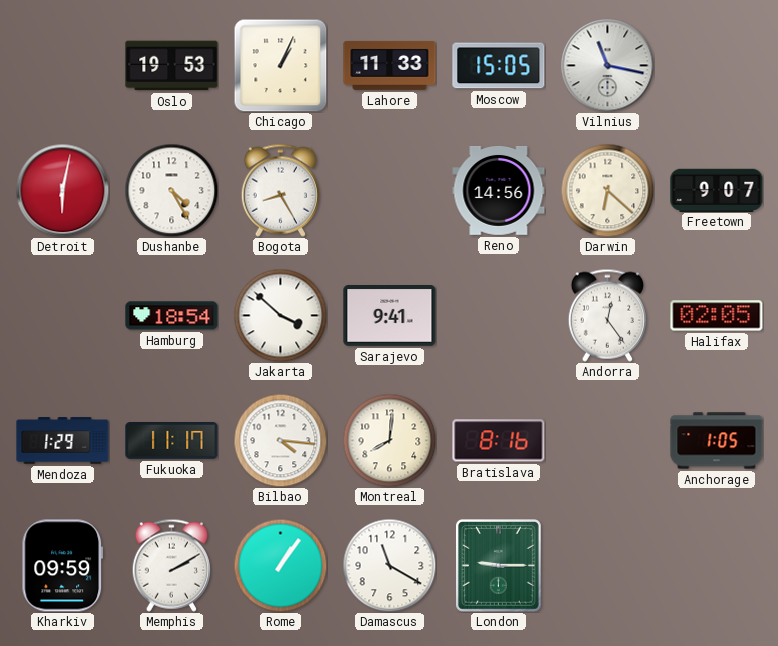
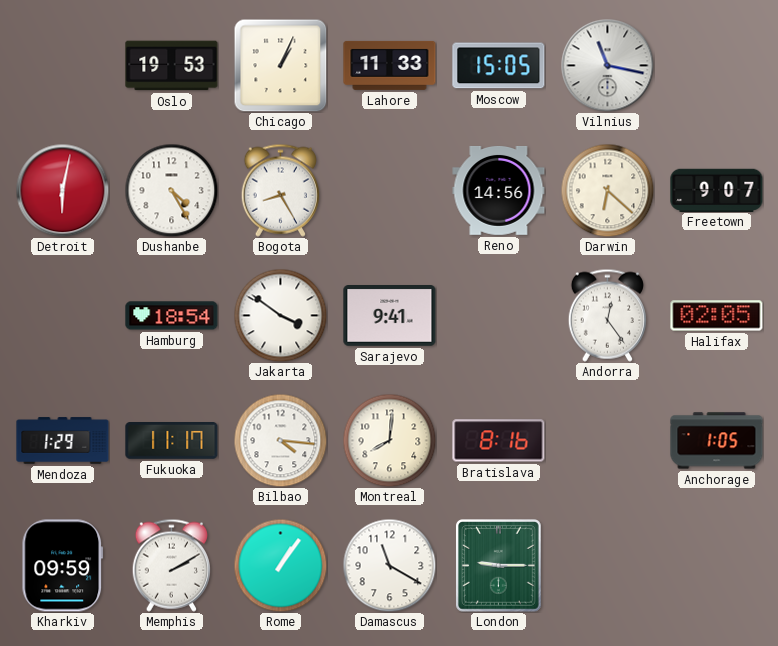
Jakarta: 3:52 -> 3:51
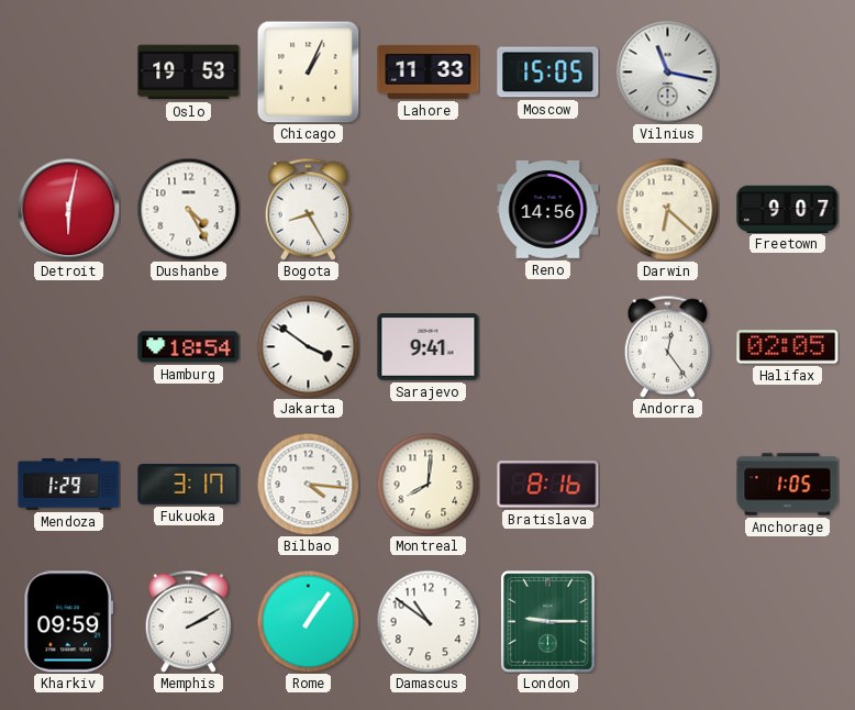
Fukuoka: 11:17 -> 3:17
Damascus: 11:20 -> 10:51
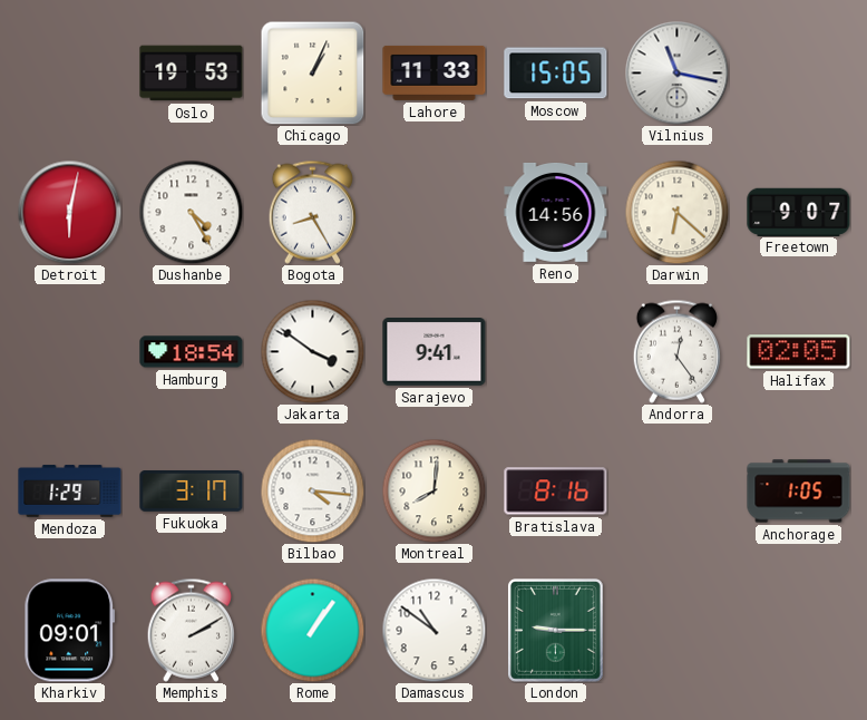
Kharkiv: 09:59 -> 09:01
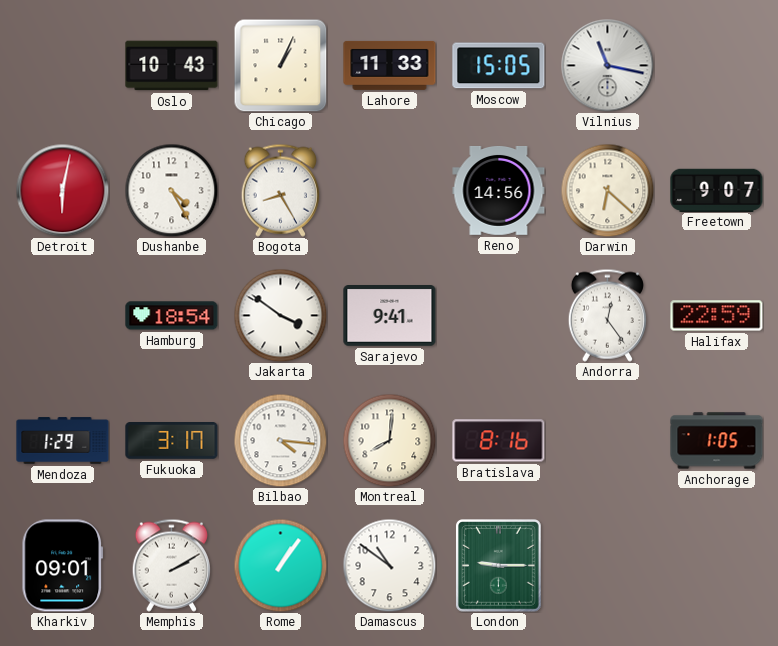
Oslo: 19:53 -> 10:43
Halifax: 02:05 -> 22:59
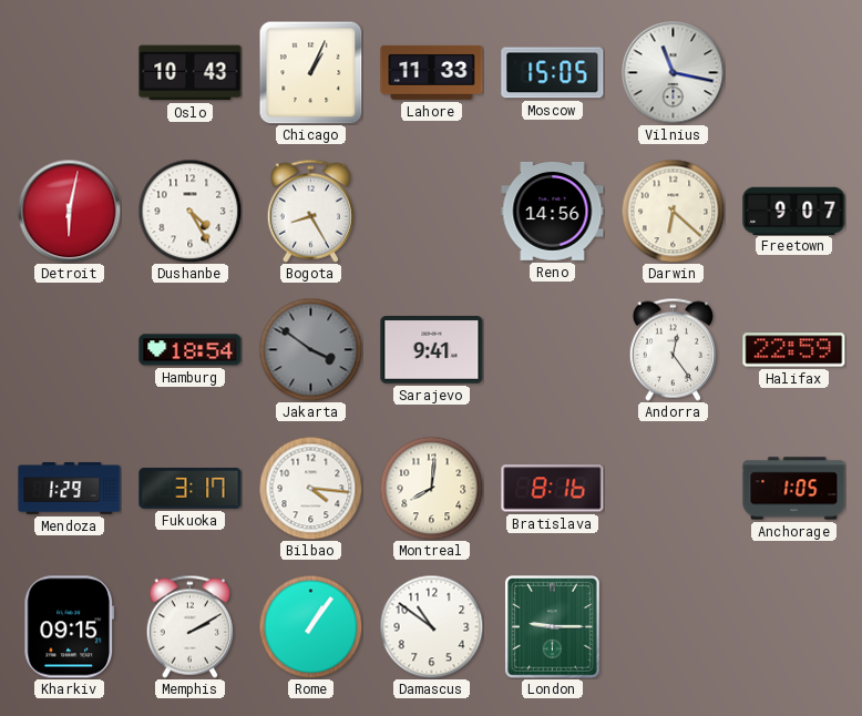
Jakarta dial: white -> grey
Kharkiv: 09:01 -> 09:15
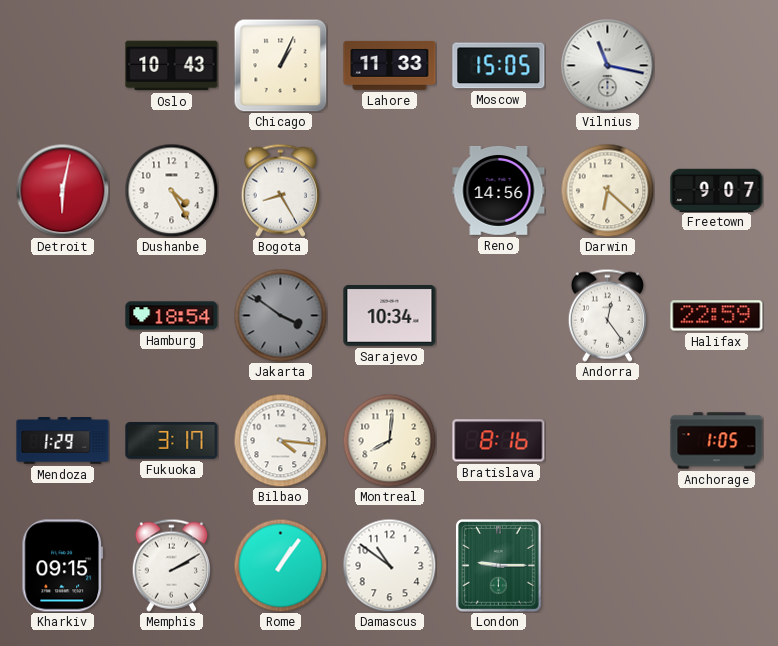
Sarajevo: 9:41 -> 10:34
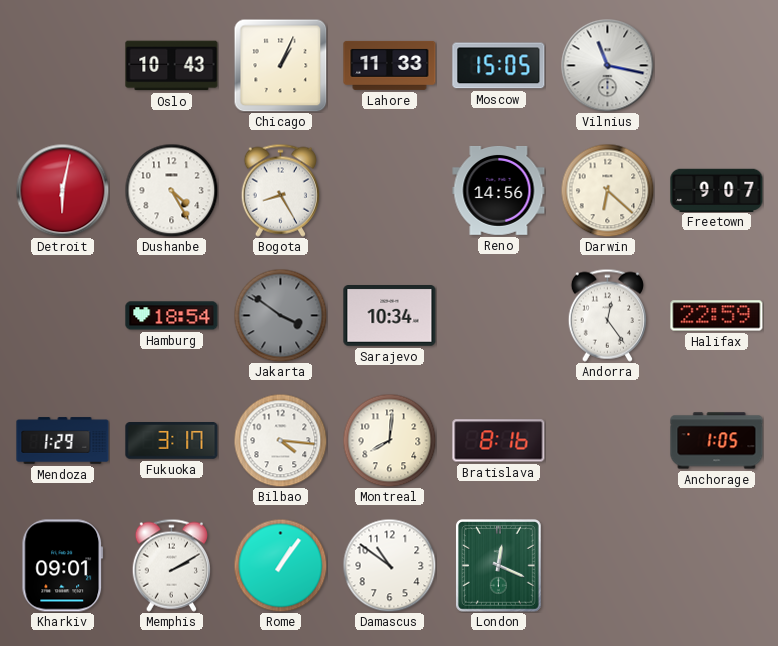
Kharkiv: 09:15 -> 09:01
London: 9:15 -> 12:19
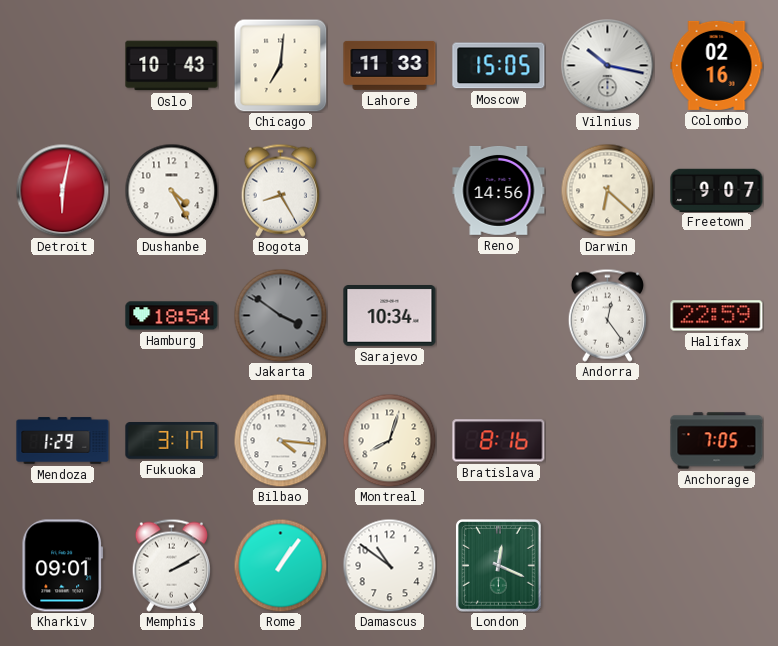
Chicago: 1:04 -> 7:01
Vilnius: 11:17 -> 10:17
Colombo: none -> 02:16
Montreal: 8:01 -> 8:03
Anchorage: 1:05 -> 7:05
